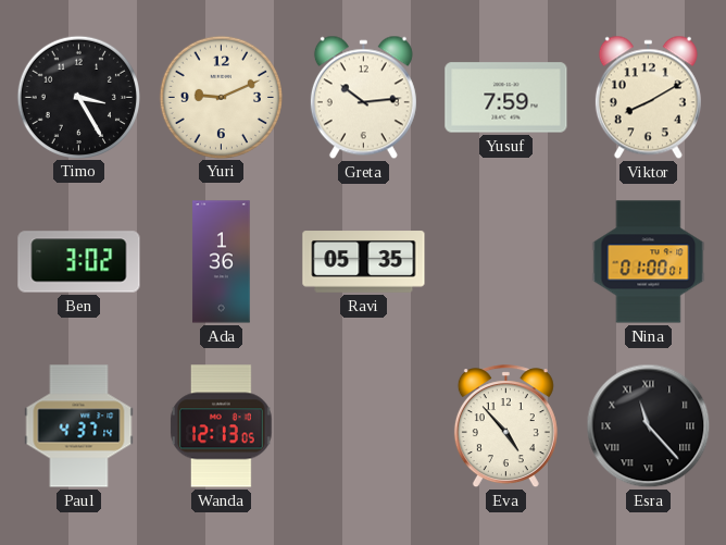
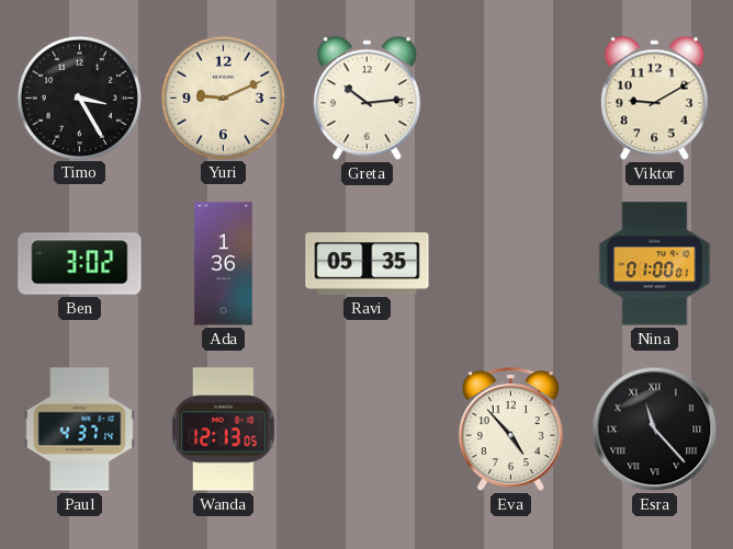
Yusuf: 7:59 -> none
Viktor: 8:10 -> 9:10
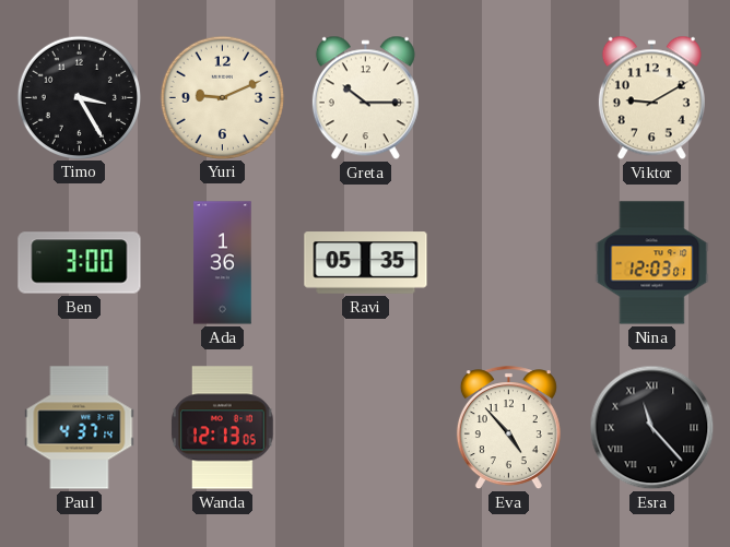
Greta: 10:14 -> 10:15
Ben: 3:02 -> 3:00
Nina: 01:00 -> 12:03
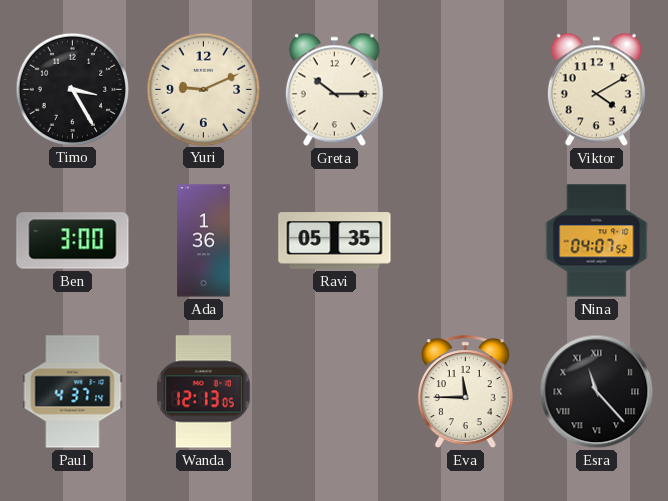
Viktor: 9:10 -> 4:10
Nina: 12:03 -> 04:07
Eva: 4:53 -> 11:45
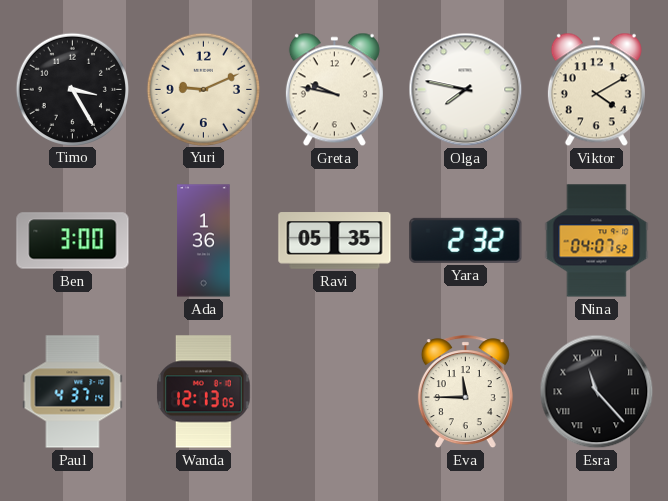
Greta: 10:15 -> 9:47
Olga: none -> 7:47
Yara: none -> 2:32
